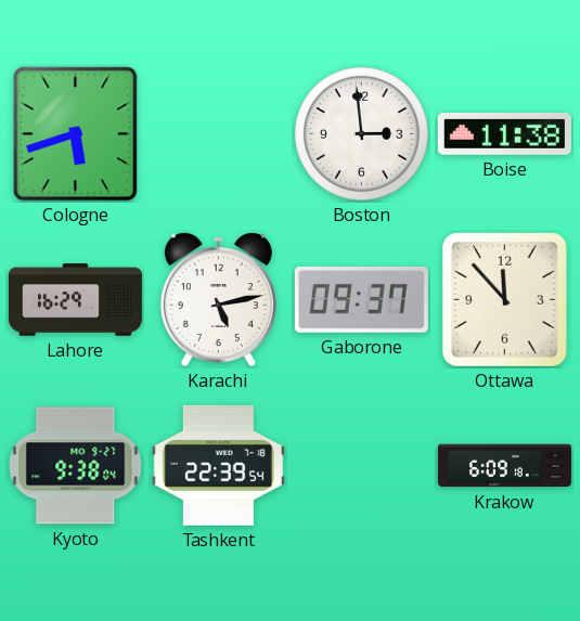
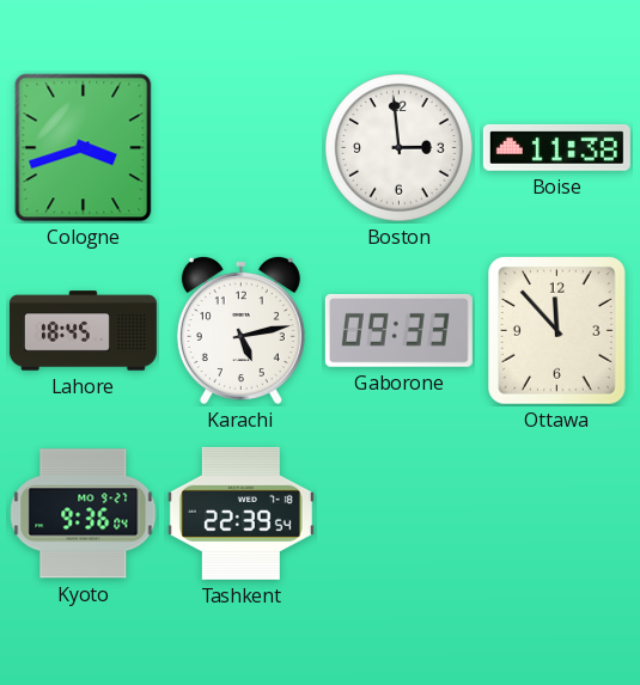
Cologne: 5:42 -> 3:42
Lahore: 16:29 -> 18:45
Gaborone: 09:37 -> 09:33
Kyoto: 9:38 -> 9:36
Krakow: 6:09 -> none
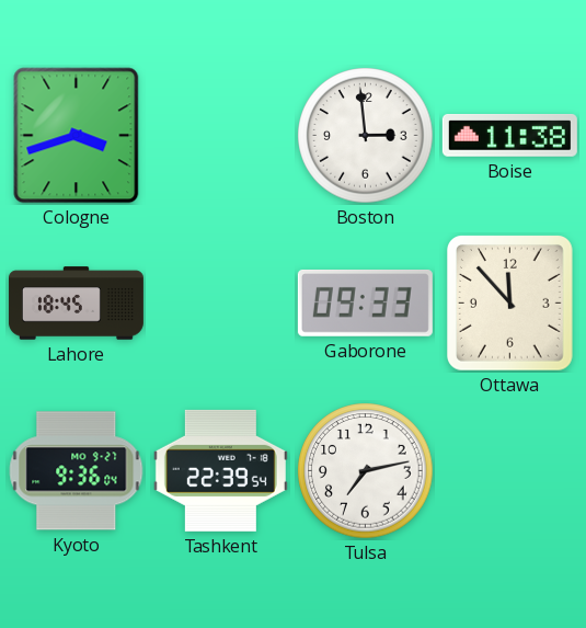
Karachi: 5:13 -> none
Tulsa: none -> 7:13
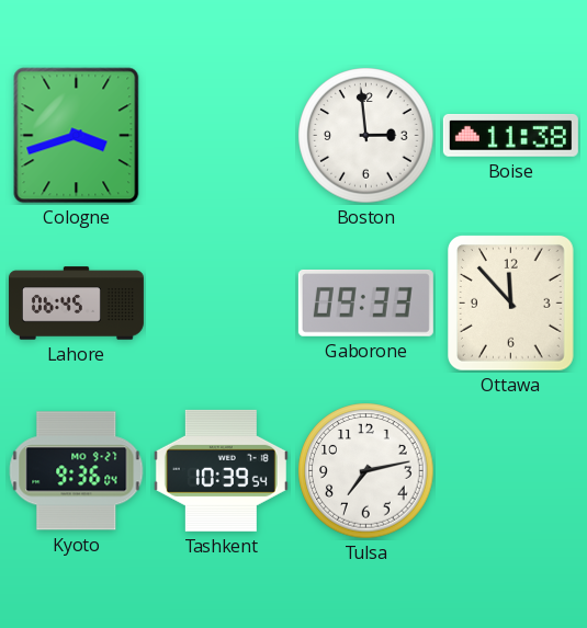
Lahore: 18:45 -> 06:45
Tashkent: 22:39 -> 10:39
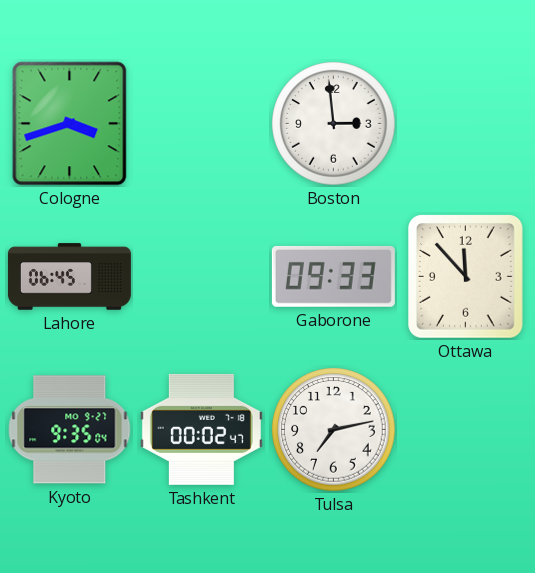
Boise: 11:38 -> none
Kyoto: 9:36 -> 9:35
Tashkent: 10:39 -> 00:02
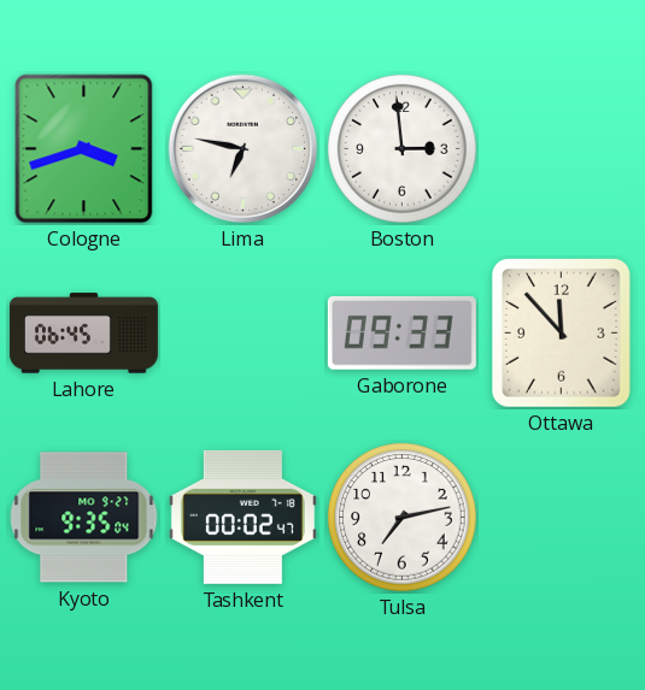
Lima: none -> 6:47
